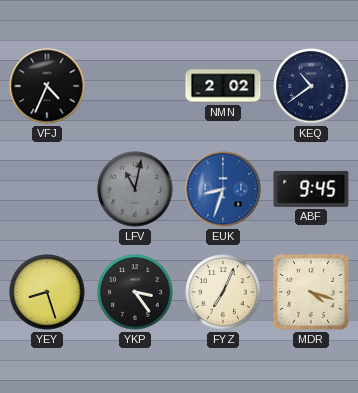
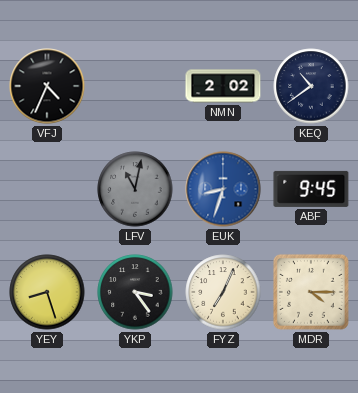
MDR: 4:18 -> 4:15
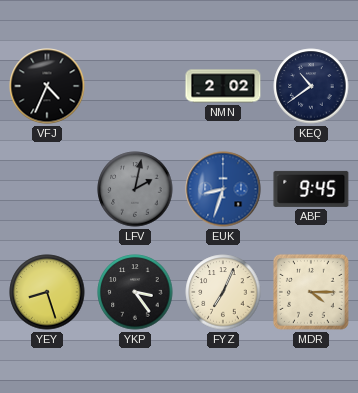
LFV: 11:02 -> 2:02
